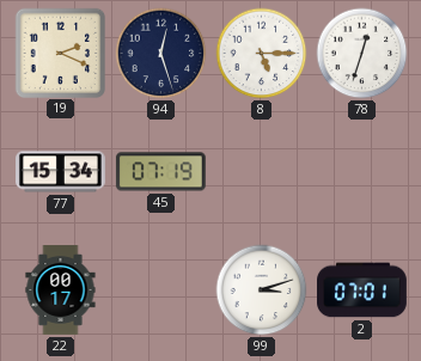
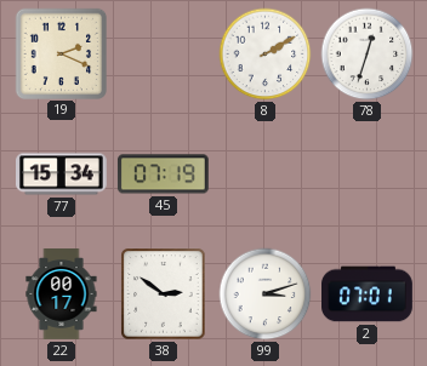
94: 12:27 -> none
8: 5:15 -> 2:10
38: none -> 2:51
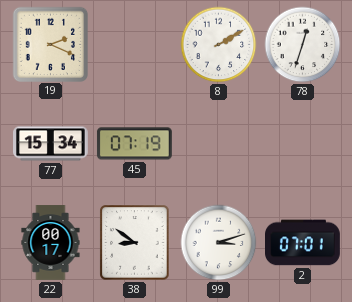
38: 2:51 -> 8:51
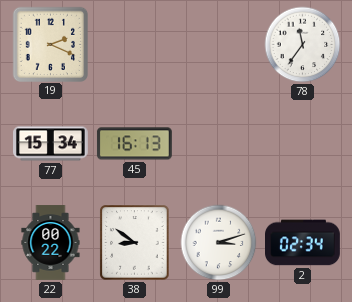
8: 2:10 -> none
78: 12:33 -> 11:36
45: 07:19 -> 16:13
22: 00:17 -> 00:22
2: 07:01 -> 02:34
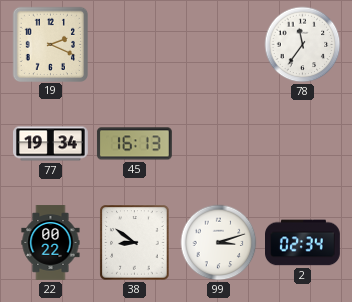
77: 15:34 -> 19:34
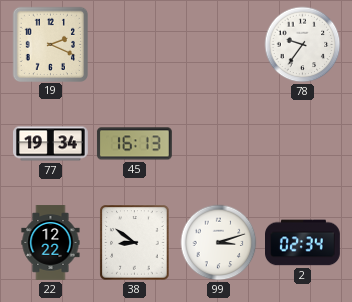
78: 11:36 -> 9:36
22: 00:22 -> 12:22
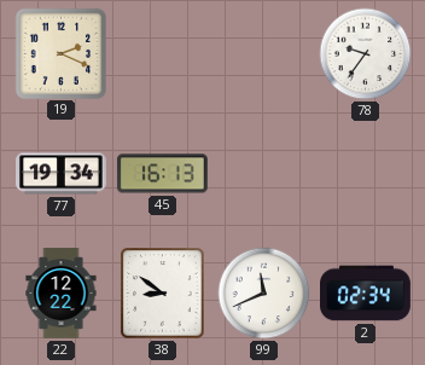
99: 3:12 -> 11:41
